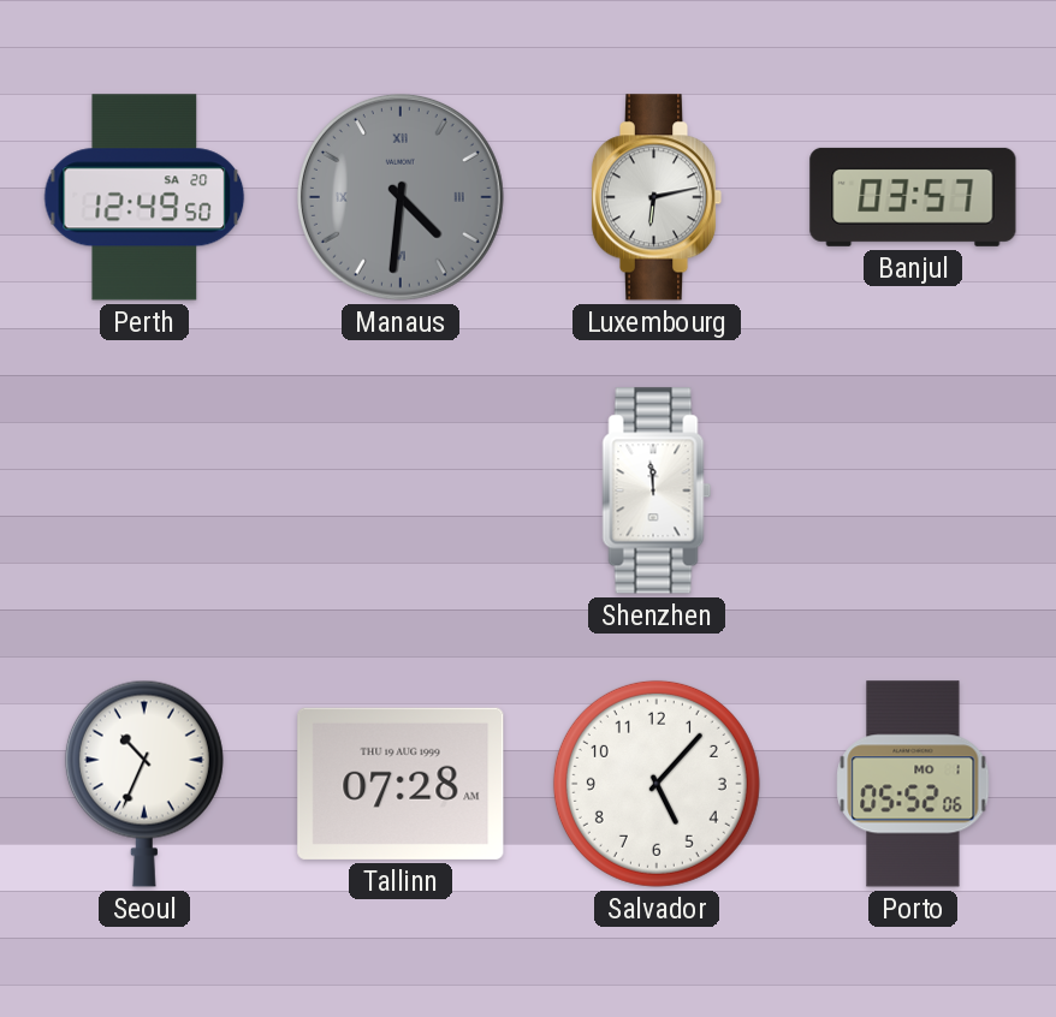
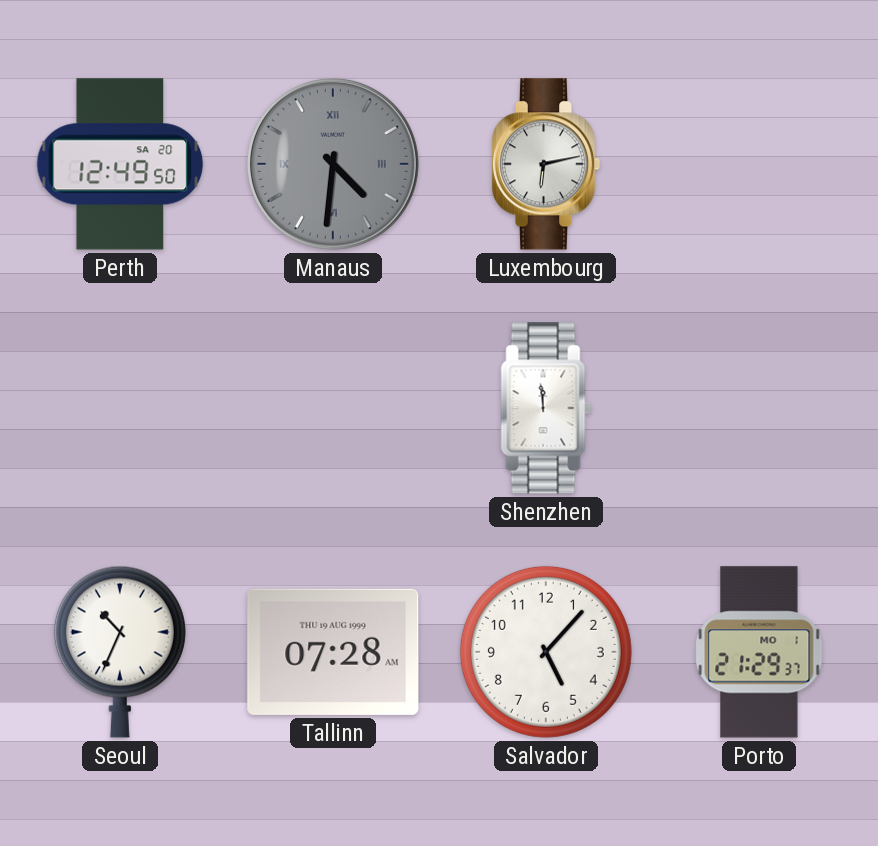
Banjul: 03:57 -> none
Porto: 05:52 -> 21:29
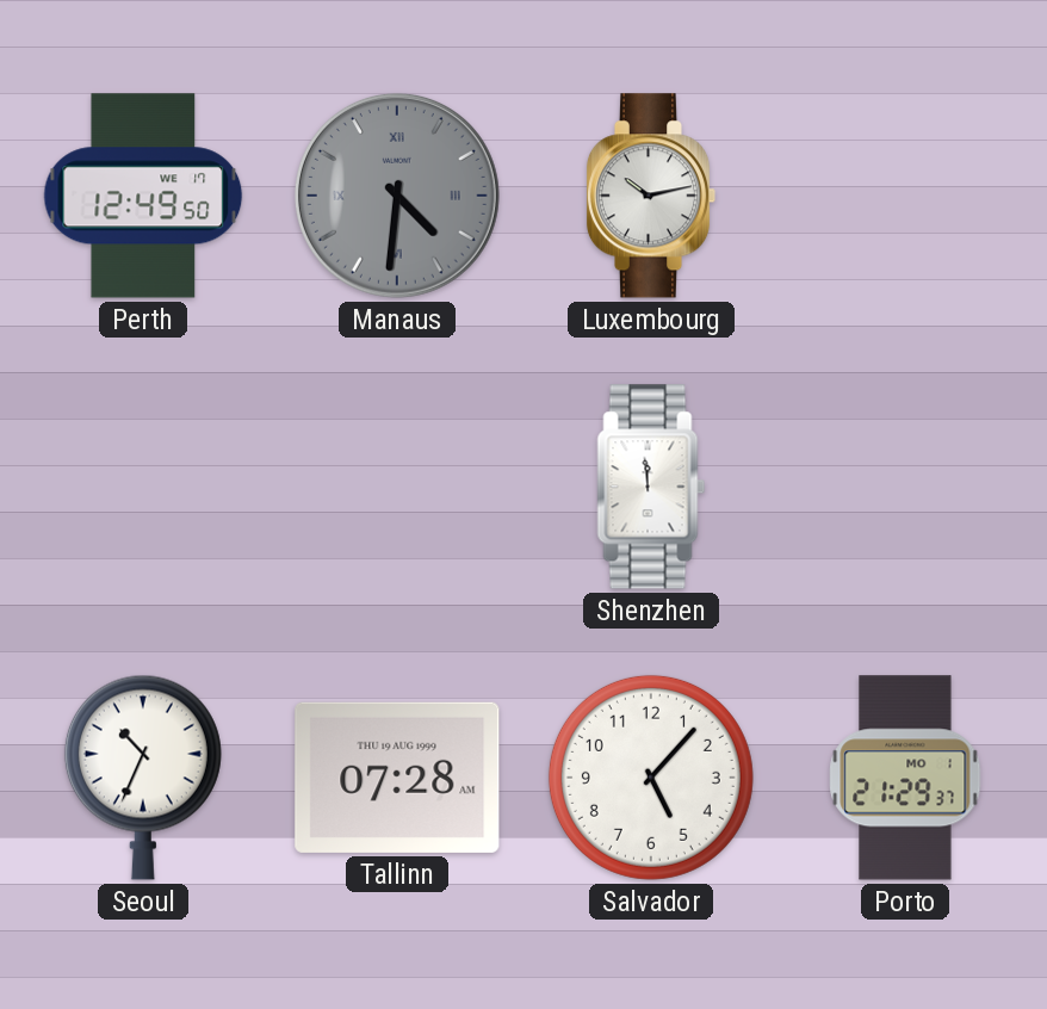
Perth date: SA 20 -> WE 17
Luxembourg: 6:13 -> 10:13
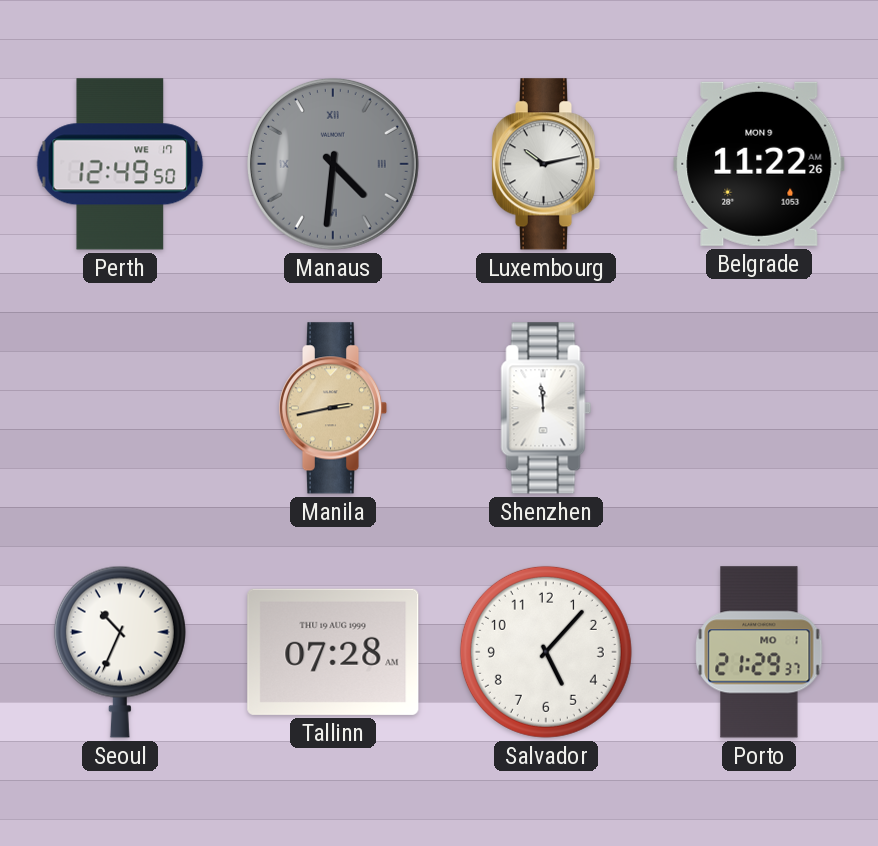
Belgrade: none -> 11:22
Manila: none -> 2:43
